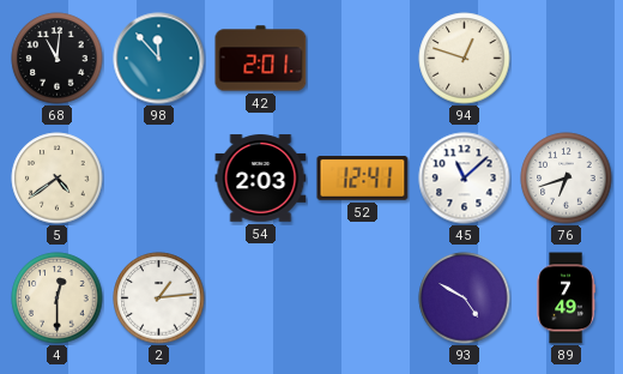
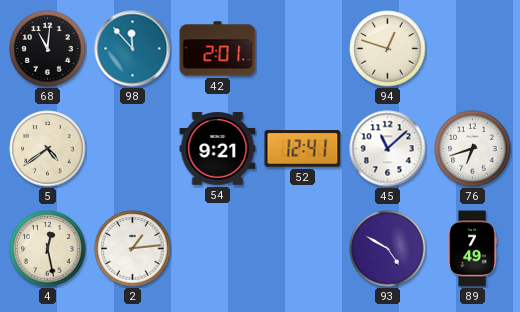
54: 2:03 -> 9:21
4: 12:30 -> 12:28
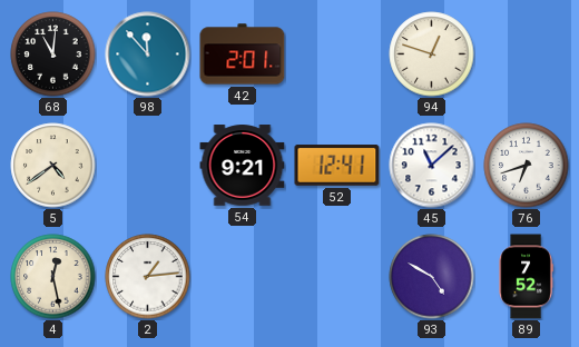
89: 7:49 -> 7:52
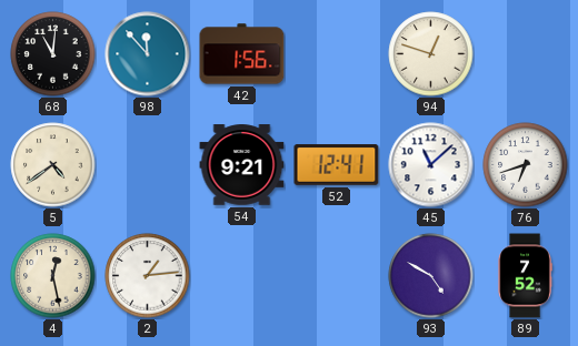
42: 2:01 -> 1:56
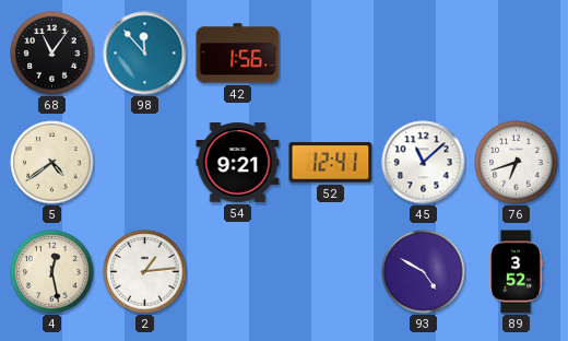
68: 11:01 -> 11:06
94: 12:48 -> none
89: 7:52 -> 3:52
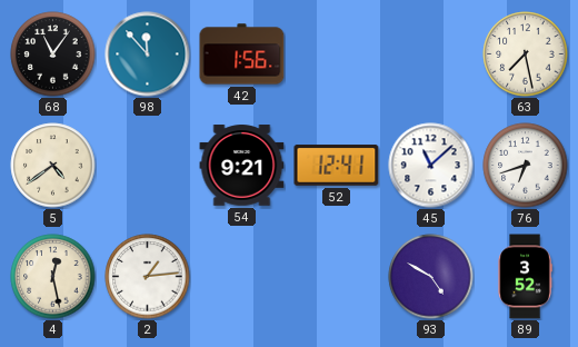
63: none -> 7:28
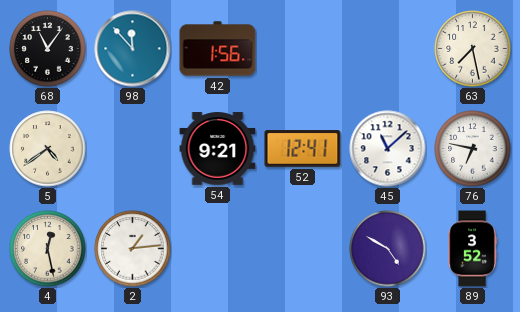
76: 6:42 -> 6:47
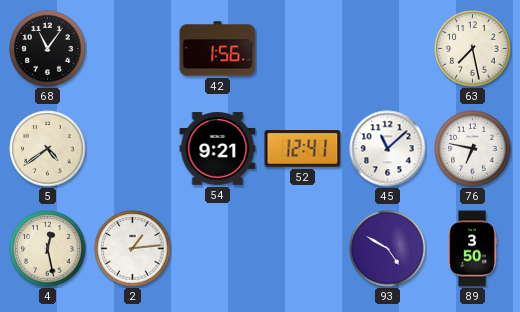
98: 11:53 -> none
89: 3:52 -> 3:50
